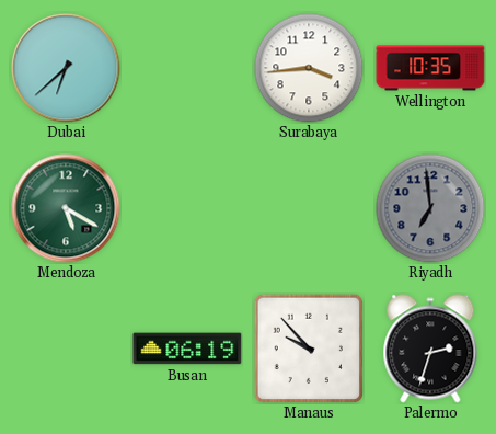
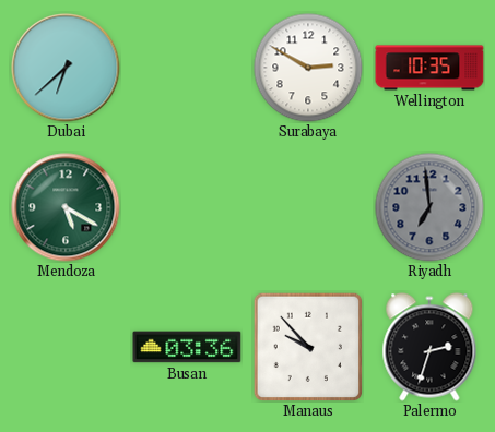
Surabaya: 3:44 -> 2:50
Busan: 06:19 -> 03:36
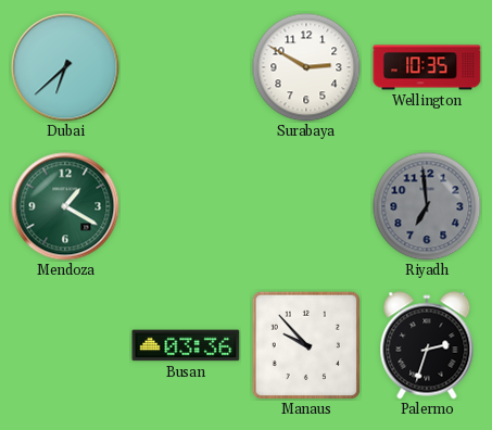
Mendoza: 5:20 -> 1:20
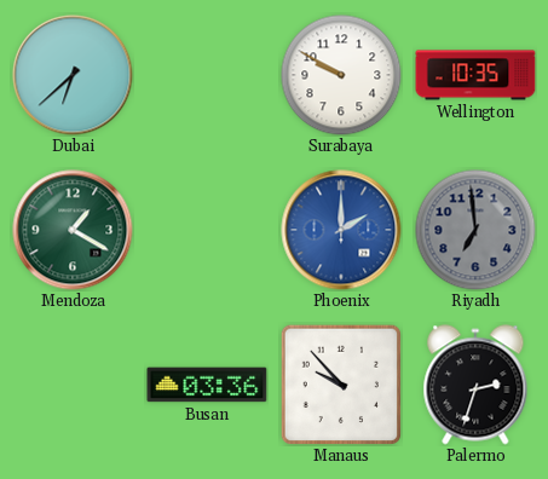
Surabaya: 2:50 -> 9:50
Phoenix: none -> 2:00
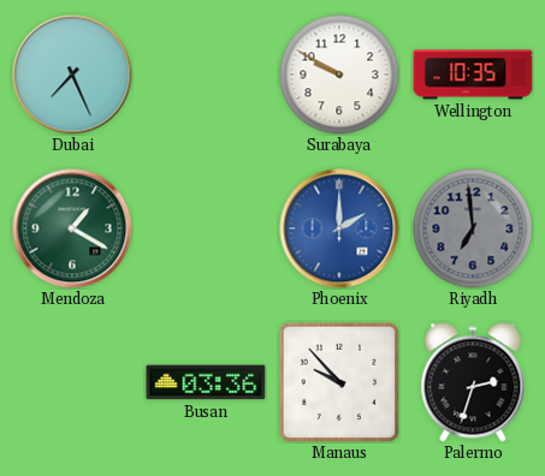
Dubai: 6:38 -> 7:26
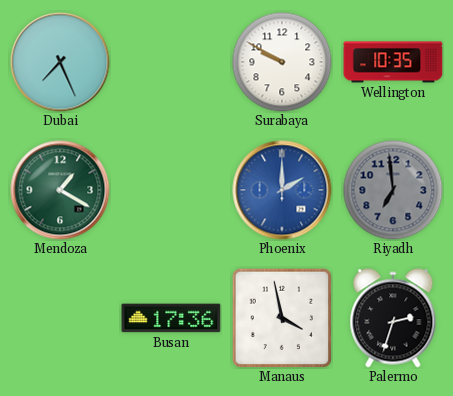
Busan: 03:36 -> 17:36
Manaus: 9:53 -> 3:58
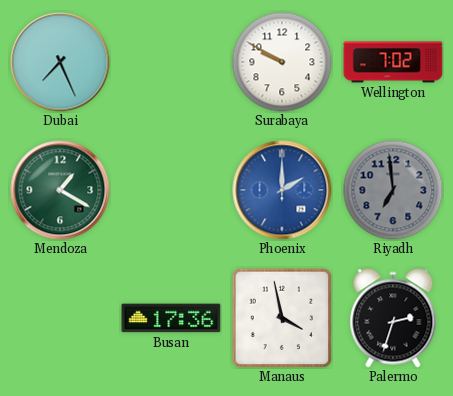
Wellington: 10:35 -> 7:02
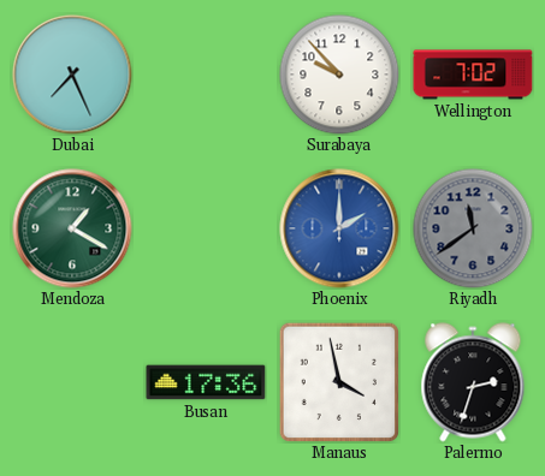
Surabaya: 9:50 -> 9:53
Riyadh: 6:59 -> 11:39
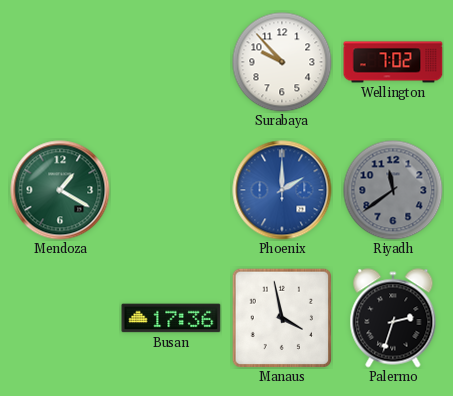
Dubai: 7:26 -> none
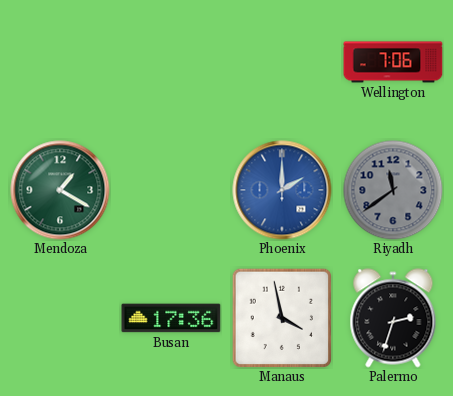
Surabaya: 9:53 -> none
Wellington: 7:02 -> 7:06
